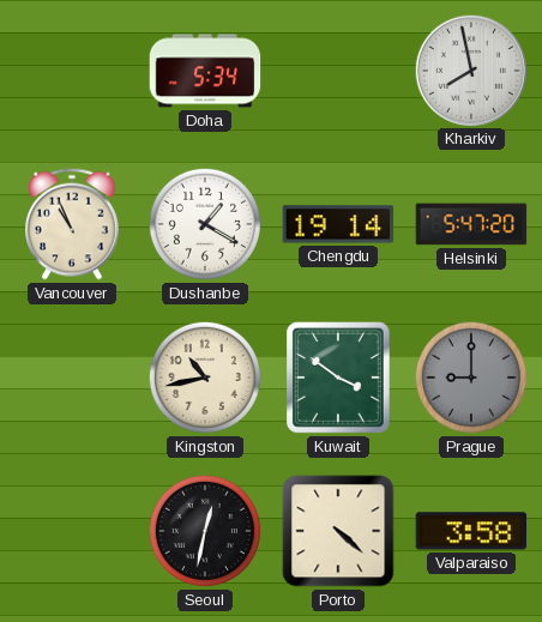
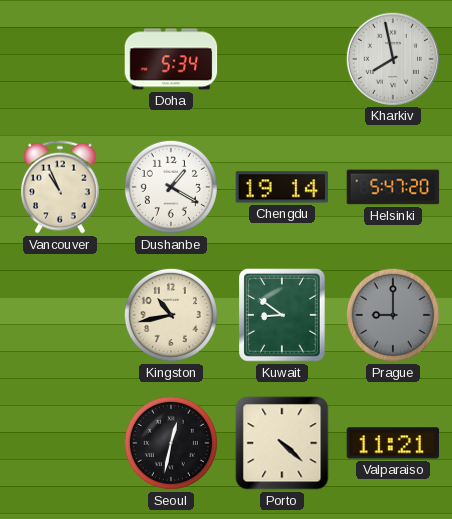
Kuwait: 3:51 -> 8:51
Valparaiso: 3:58 -> 11:21
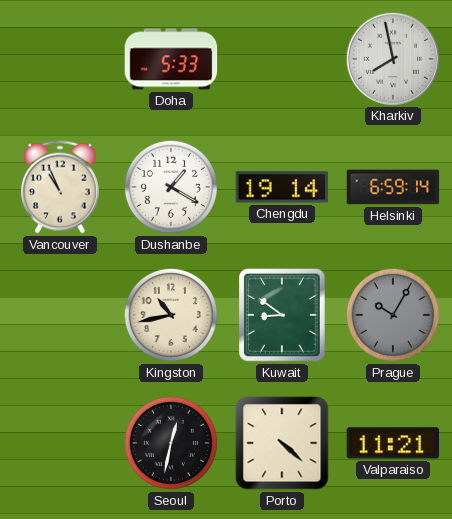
Doha: 5:34 -> 5:33
Helsinki: 5:47 -> 6:59
Prague: 9:00 -> 10:05
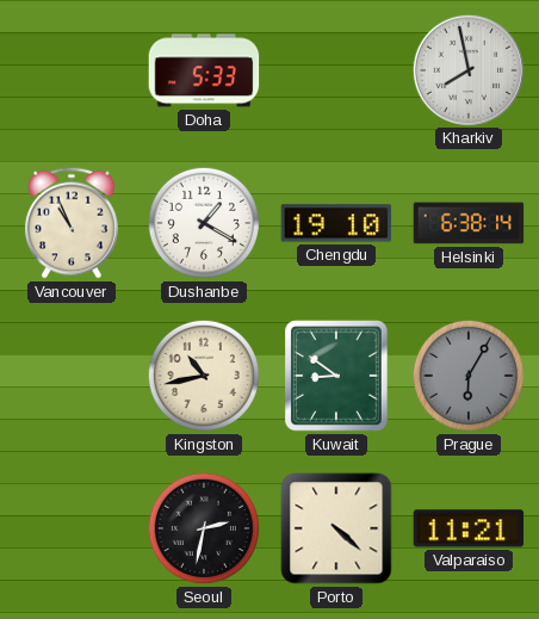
Chengdu: 19:14 -> 19:10
Helsinki: 6:59 -> 6:38
Prague: 10:05 -> 6:05
Seoul: 12:32 -> 2:32
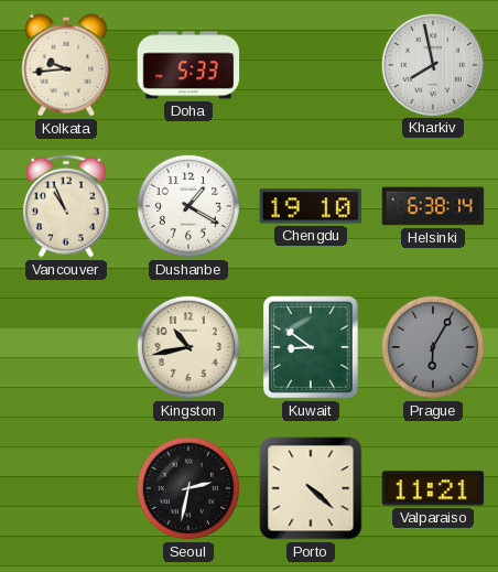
Kolkata: none -> 9:44
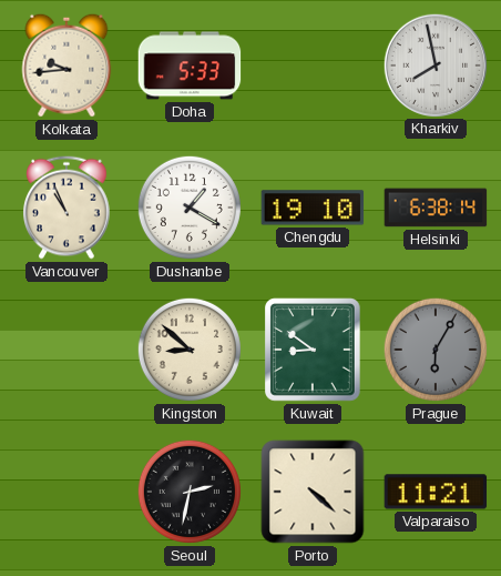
Kingston: 10:43 -> 8:52
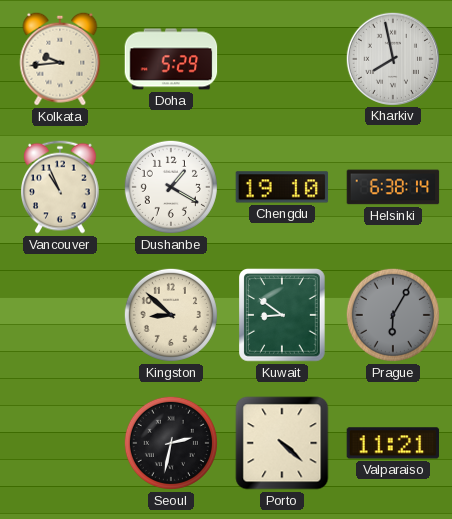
Doha: 5:33 -> 5:29
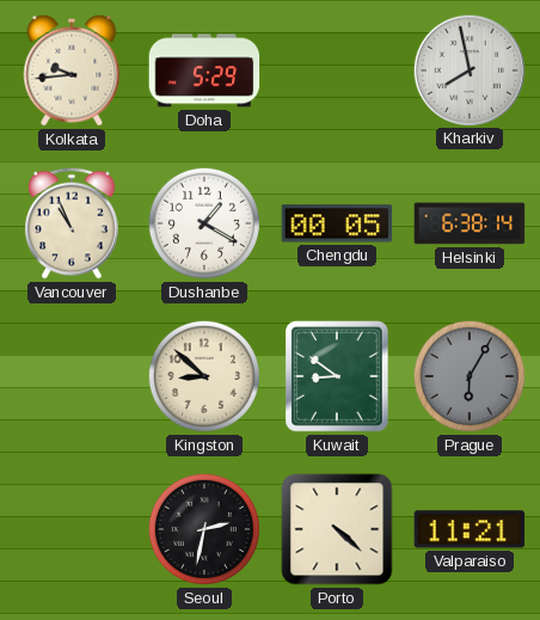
Chengdu: 19:10 -> 00:05
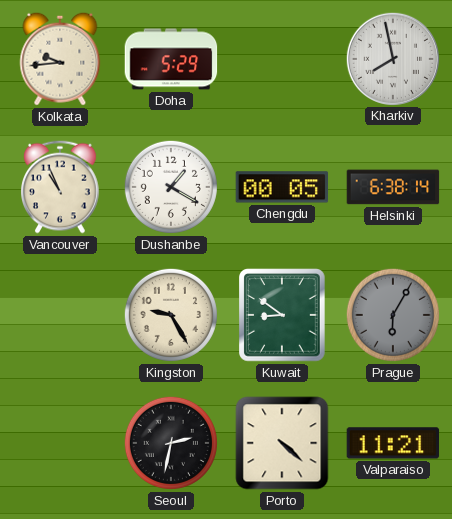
Kingston: 8:52 -> 9:25
